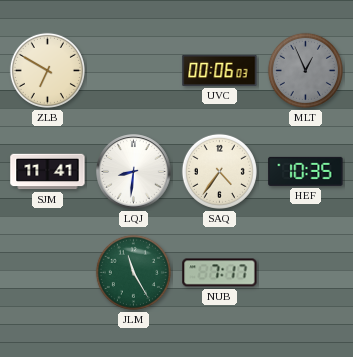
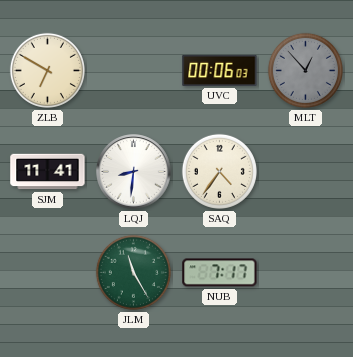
MLT: 12:56 -> 12:53
HEF: 10:35 -> none
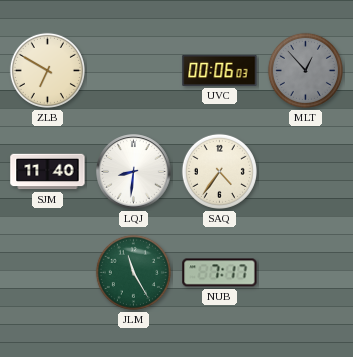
SJM: 11:41 -> 11:40
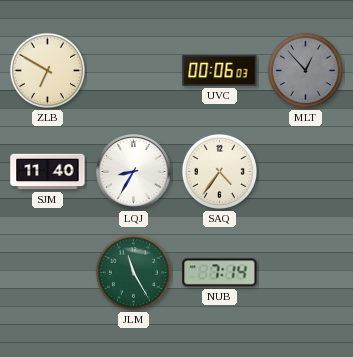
LQJ: 8:31 -> 8:35
NUB: 7:17 -> 7:14
